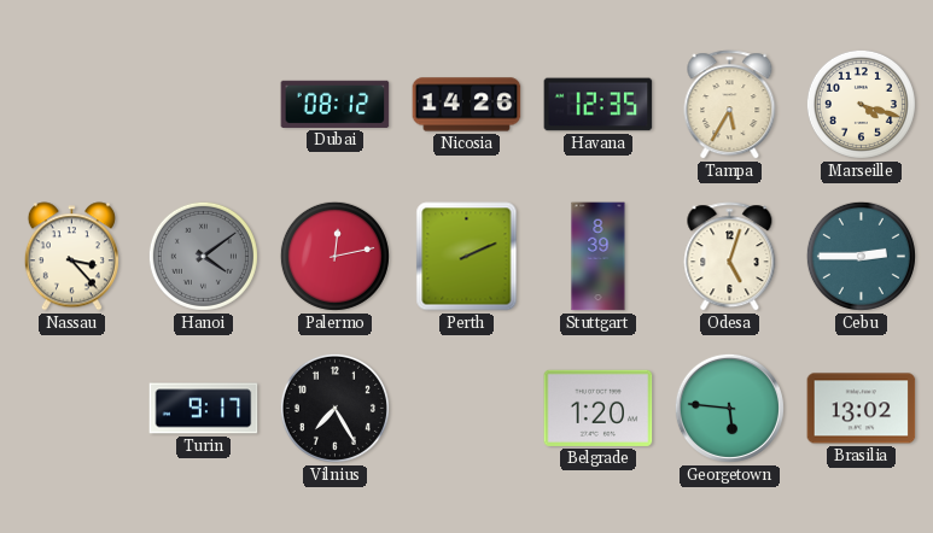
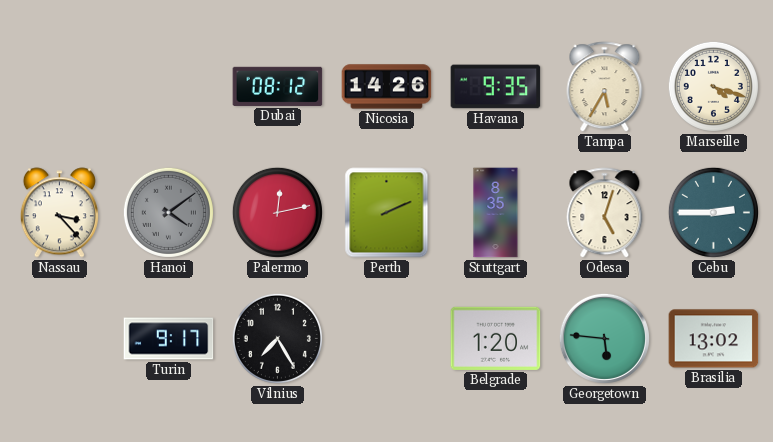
Havana: 12:35 -> 9:35
Stuttgart: 8:39 -> 8:35
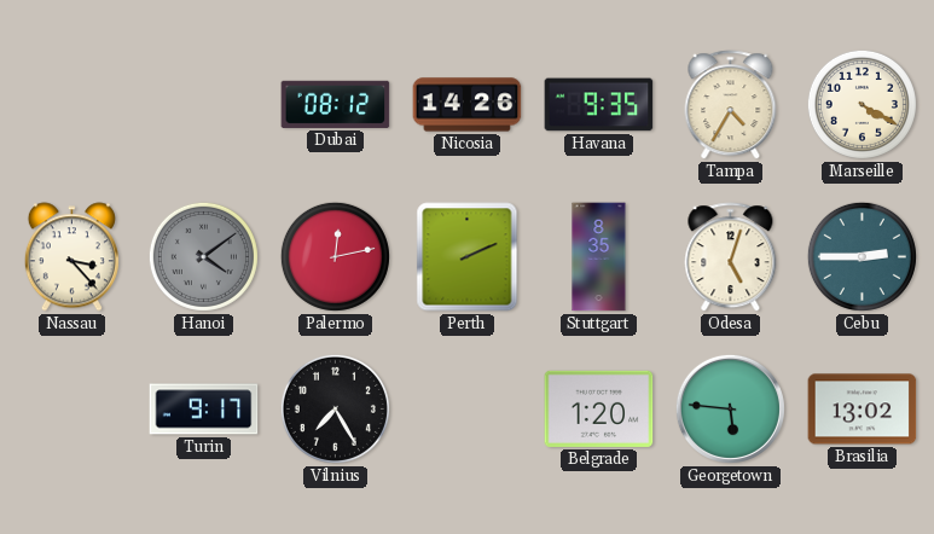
Tampa: 5:35 -> 4:35
Marseille: 4:18 -> 4:20
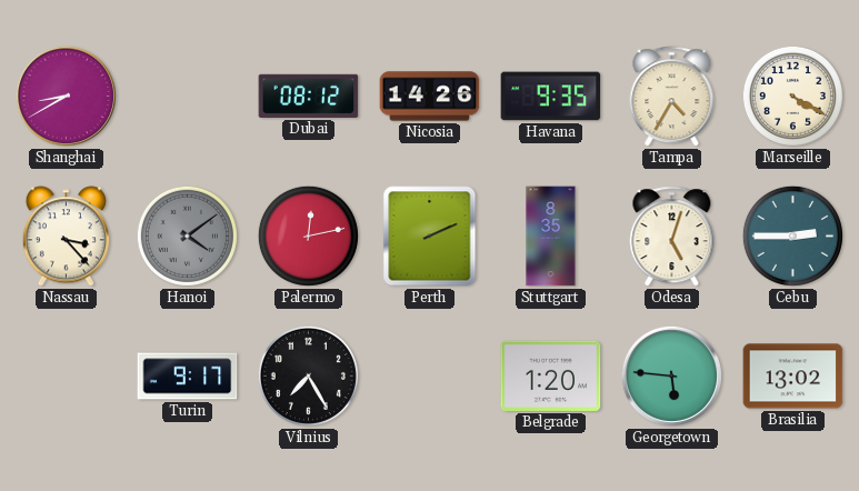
Shanghai: none -> 8:40
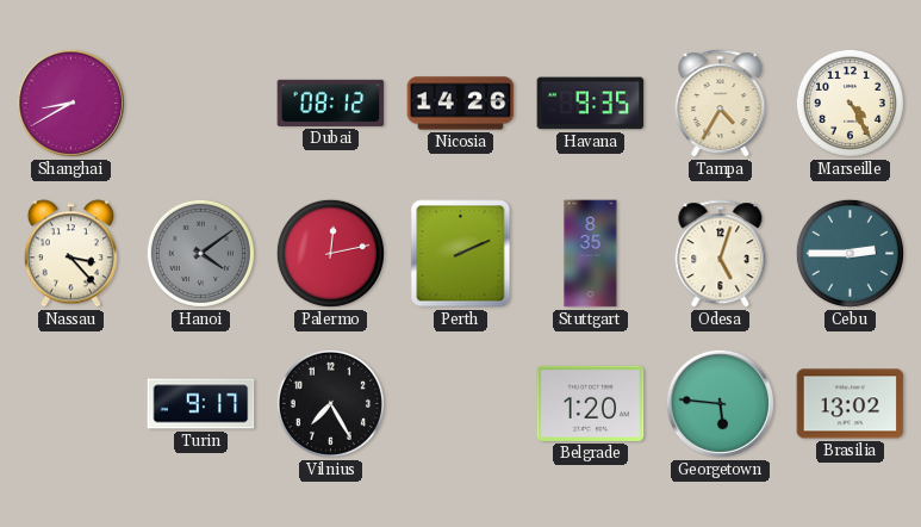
Marseille: 4:20 -> 4:25
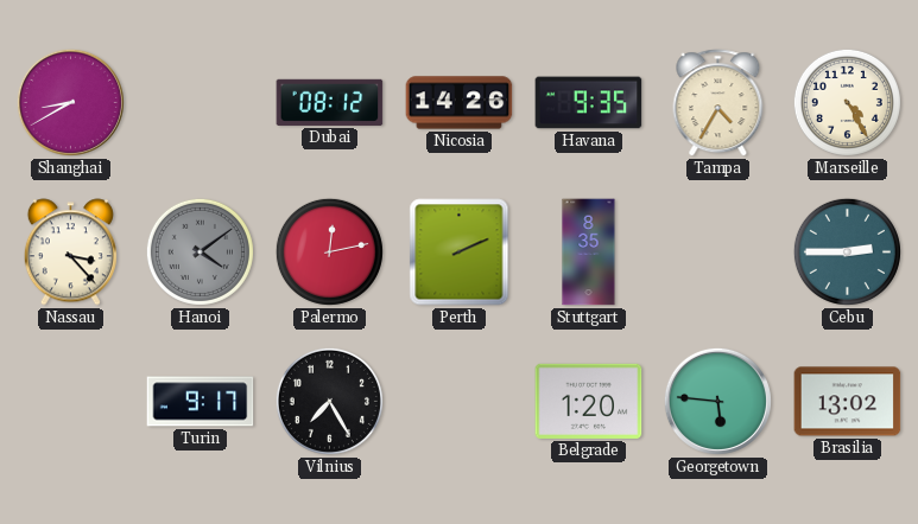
Odesa: 5:03 -> none
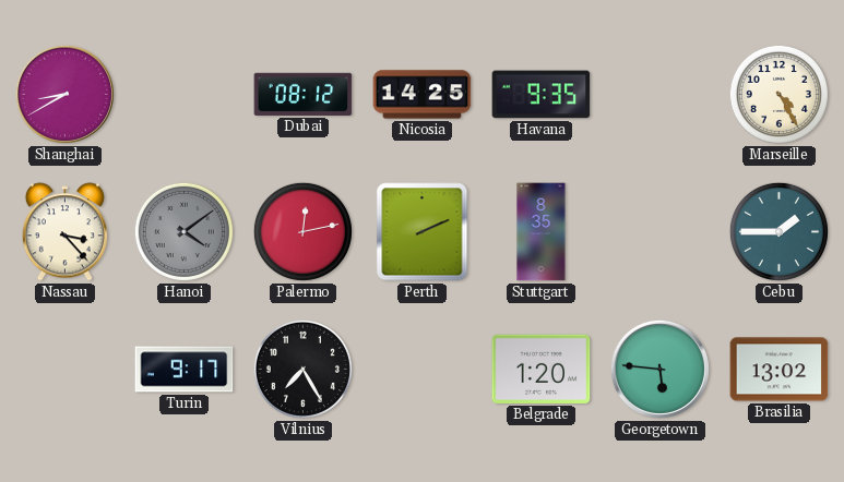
Nicosia: 14:26 -> 14:25
Tampa: 4:35 -> none
Cebu: 2:45 -> 1:45
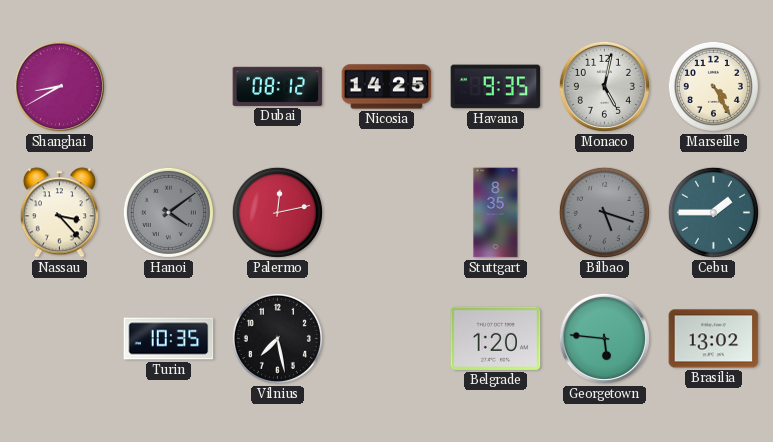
Monaco: none -> 5:02
Perth: 2:11 -> none
Bilbao: none -> 5:18
Turin: 9:17 -> 10:35
Vilnius: 7:25 -> 7:28
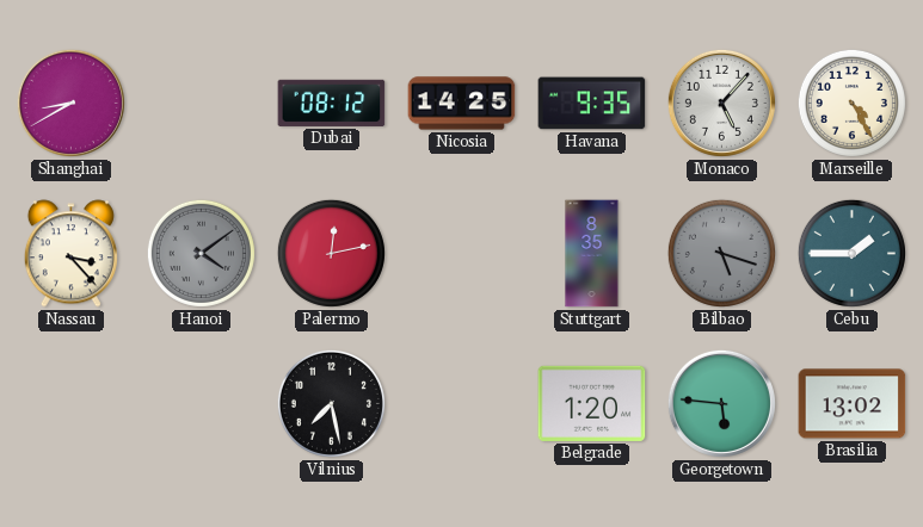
Monaco: 5:02 -> 5:07
Turin: 10:35 -> none
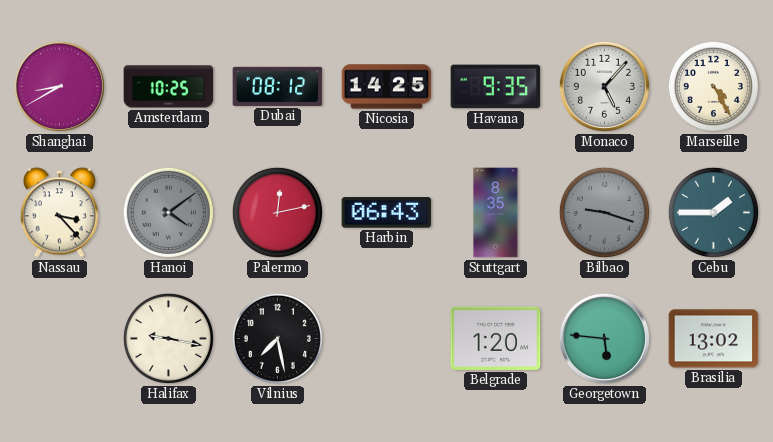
Amsterdam: none -> 10:25
Harbin: none -> 06:43
Bilbao: 5:18 -> 9:18
Halifax: none -> 9:17
